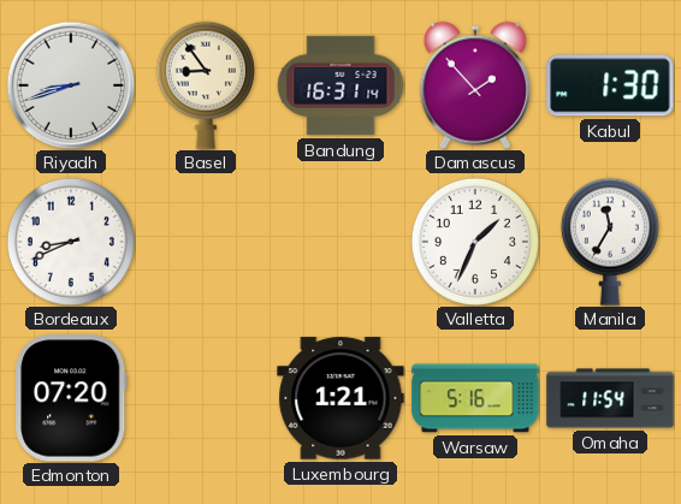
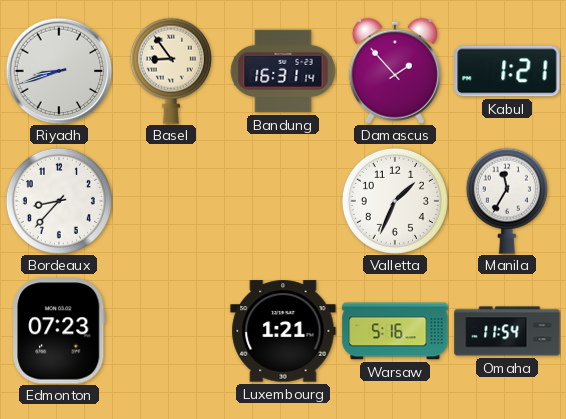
Kabul: 1:30 -> 1:21
Bordeaux: 8:41 -> 8:37
Edmonton: 07:20 -> 07:23
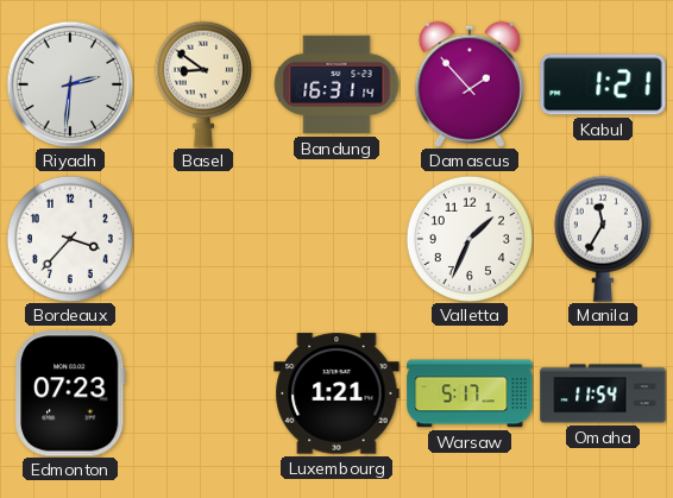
Riyadh: 8:42 -> 2:31
Basel: 8:54 -> 8:51
Bordeaux: 8:37 -> 3:37
Warsaw: 5:16 -> 5:17
